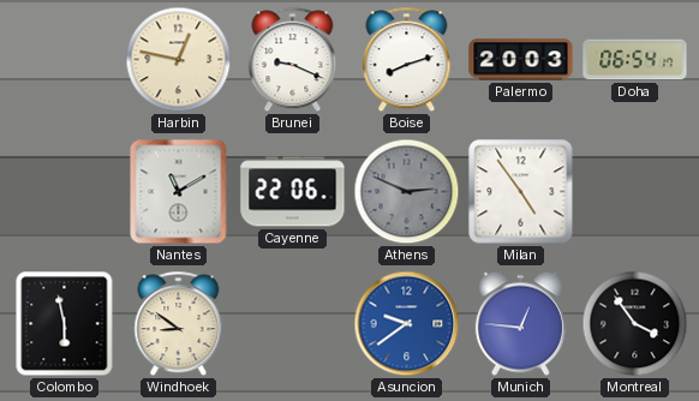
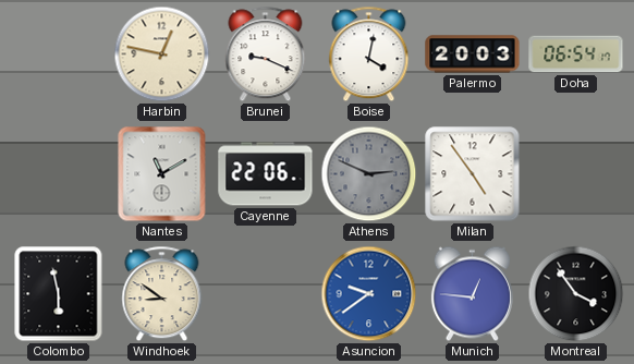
Boise: 8:12 -> 4:02
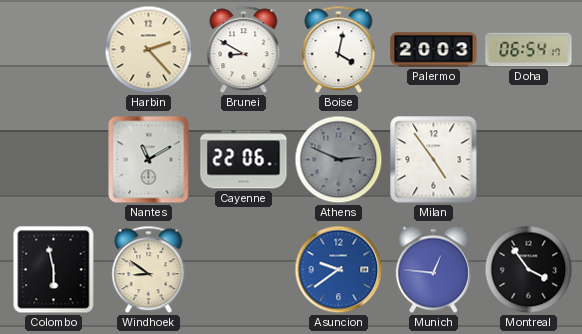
Harbin: 12:47 -> 2:23
Brunei: 9:19 -> 8:50
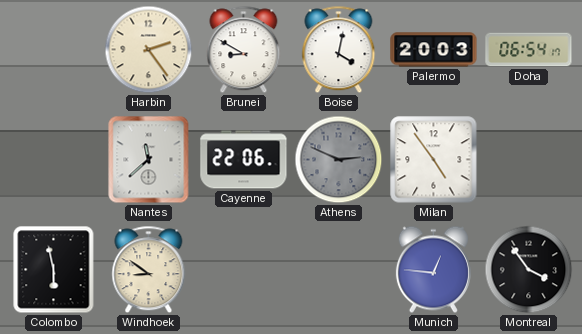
Harbin: 2:23 -> 2:24
Nantes: 11:10 -> 11:38
Asuncion: 9:39 -> none
